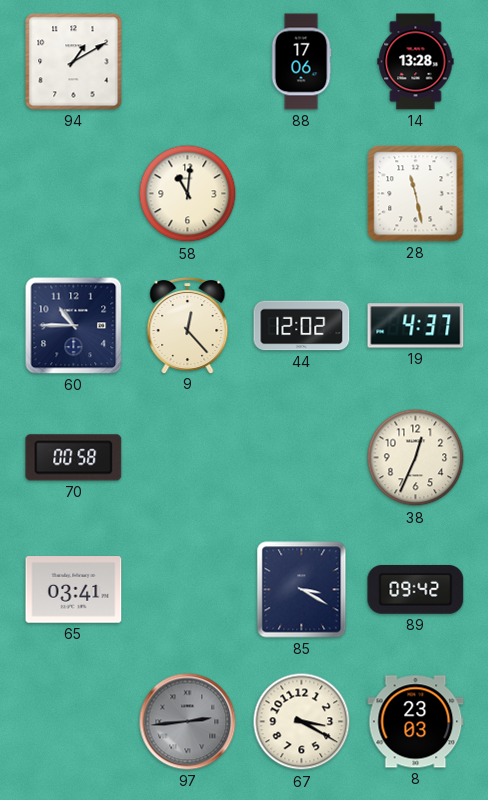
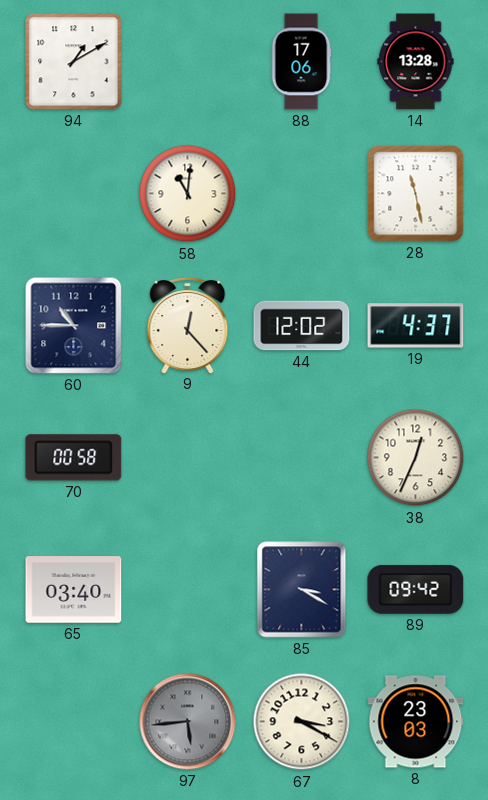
65: 03:41 -> 03:40
97: 2:44 -> 5:44
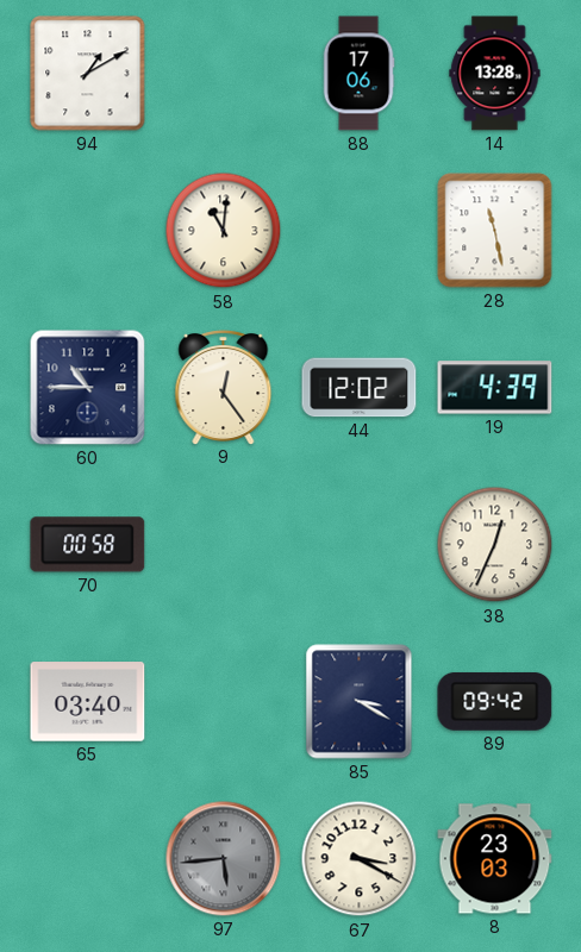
9: 12:23 -> 12:24
19: 4:37 -> 4:39
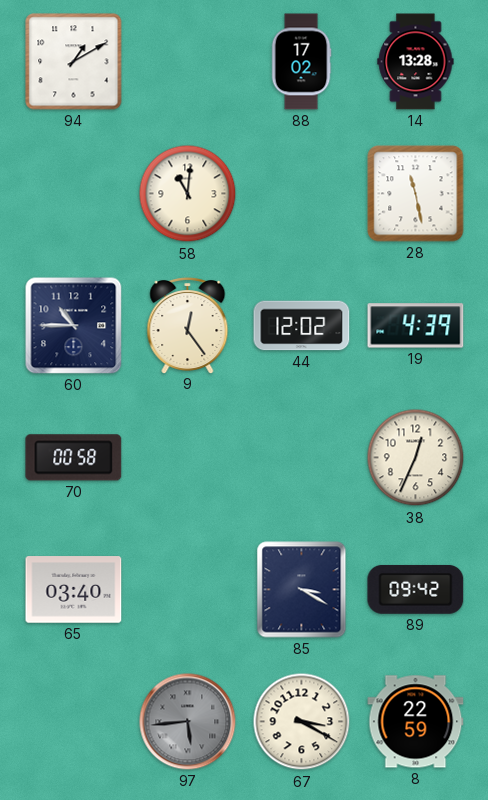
88: 17:06 -> 17:02
8: 23:03 -> 22:59
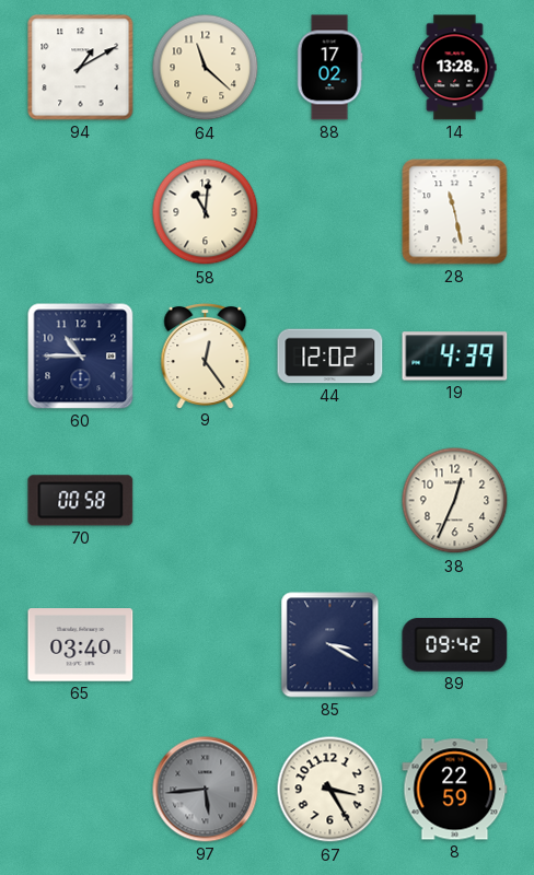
64: none -> 11:22
67: 3:20 -> 3:25
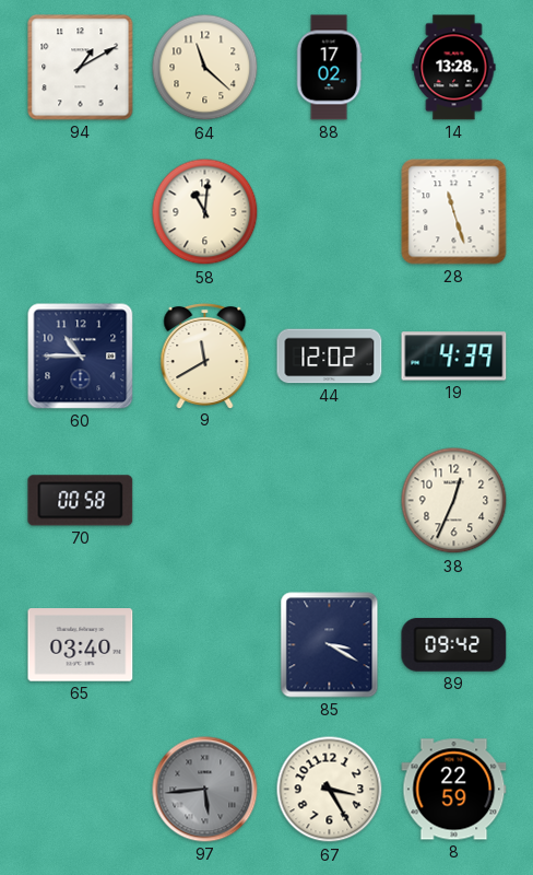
28: 11:28 -> 11:27
9: 12:24 -> 11:40
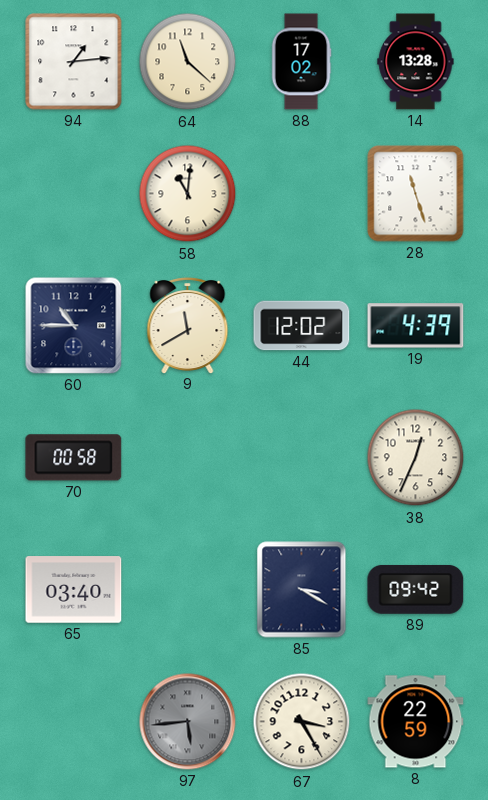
94: 1:10 -> 1:14
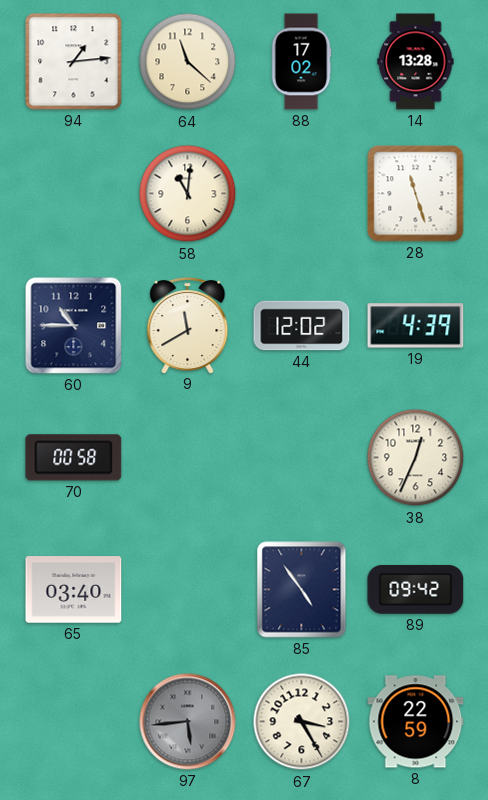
85: 3:20 -> 4:54
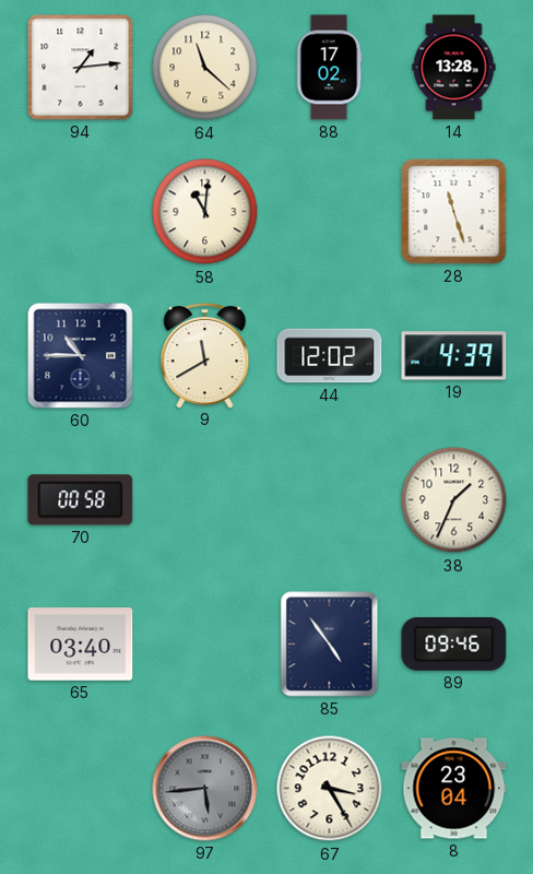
38: 12:34 -> 1:34
89: 09:42 -> 09:46
8: 22:59 -> 23:04
